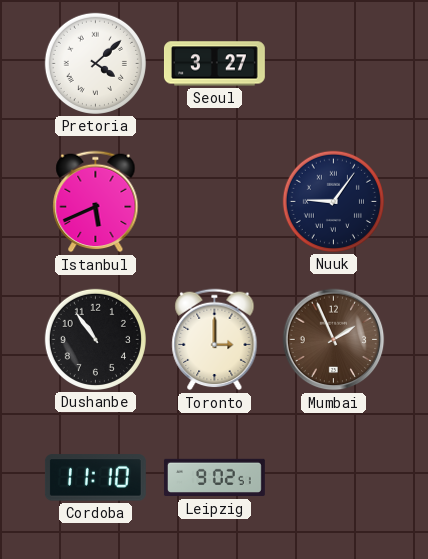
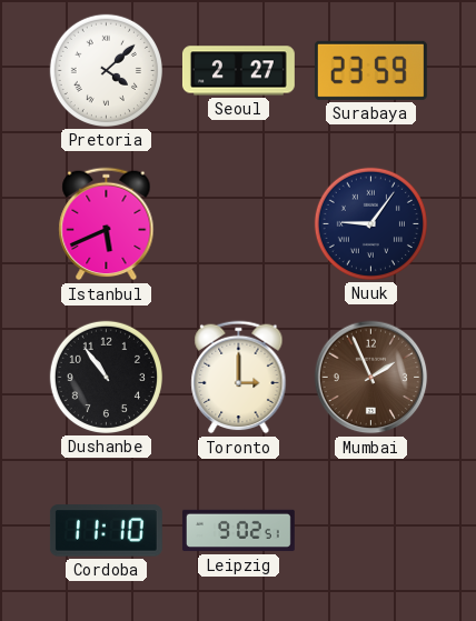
Seoul: 3:27 -> 2:27
Surabaya: none -> 23:59
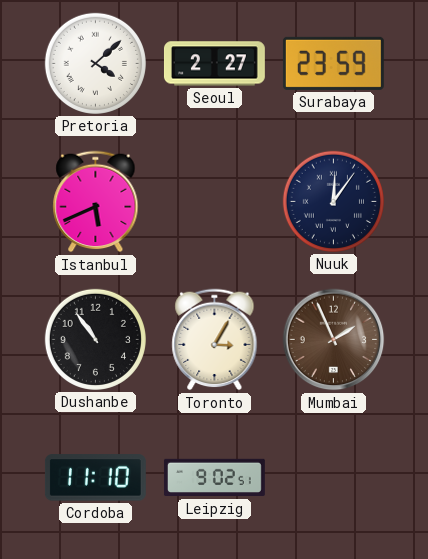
Nuuk: 9:06 -> 12:06
Toronto: 3:00 -> 3:05
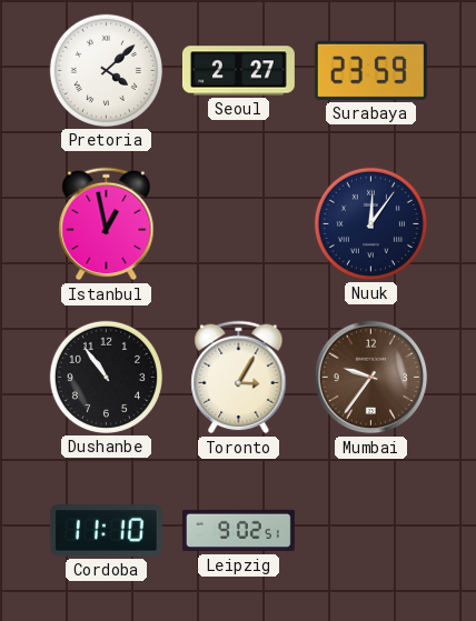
Istanbul: 5:41 -> 12:58
Mumbai: 1:56 -> 9:36
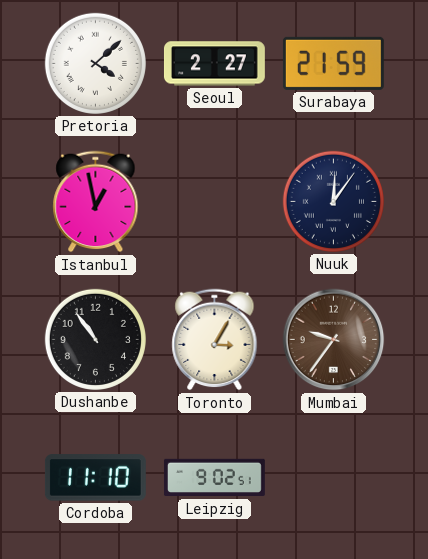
Surabaya: 23:59 -> 21:59
